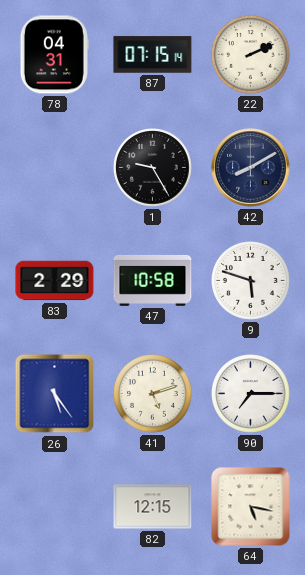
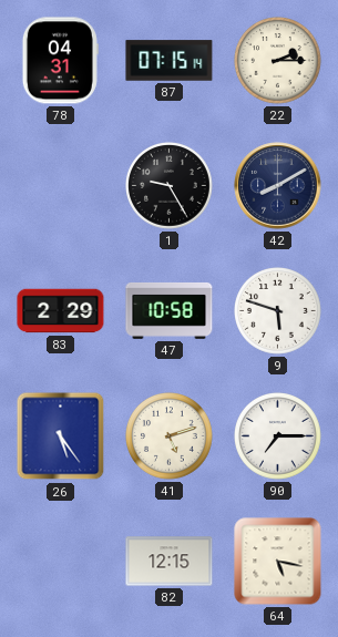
22: 2:11 -> 2:15
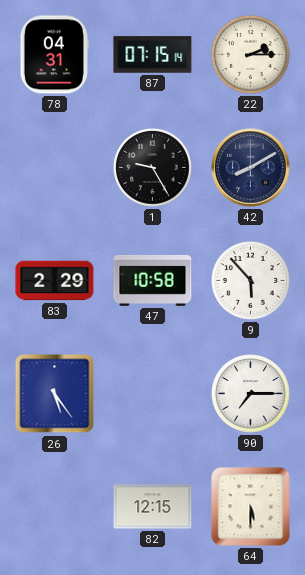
9: 5:48 -> 5:53
41: 5:12 -> none
64: 5:17 -> 5:30
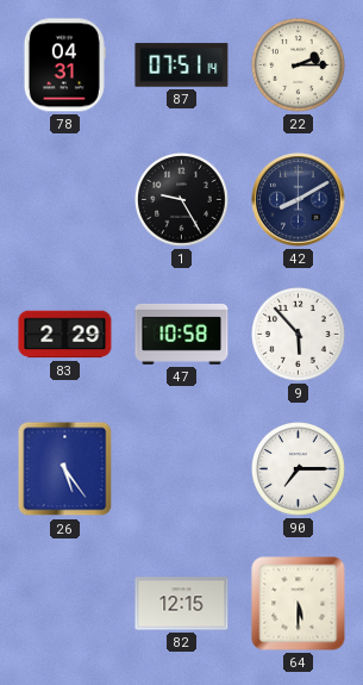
87: 07:15 -> 07:51
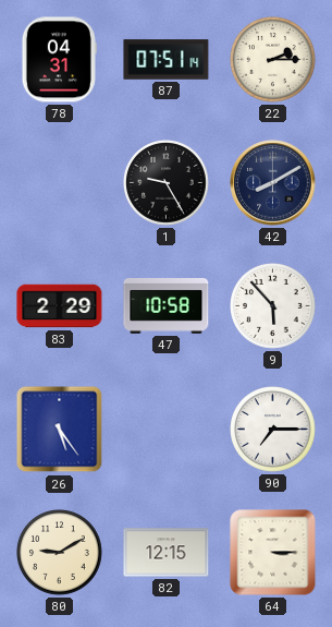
80: none -> 9:10
64: 5:30 -> 3:15
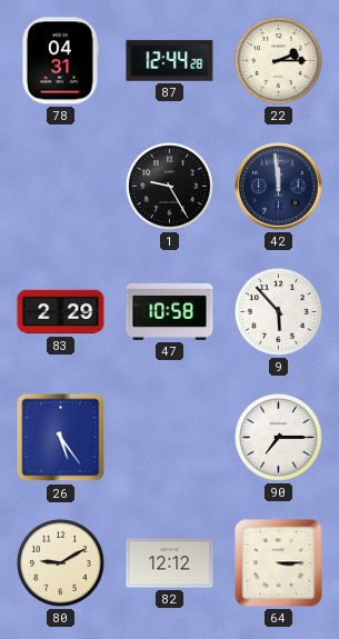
87: 07:51 -> 12:44
42: 8:10 -> 11:59
82: 12:15 -> 12:12
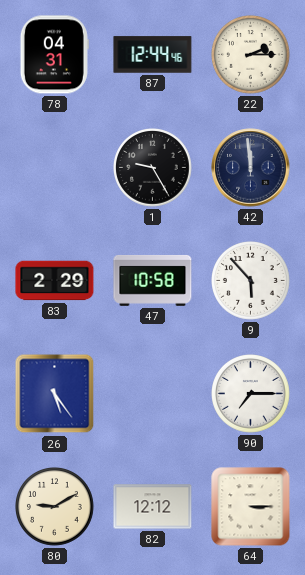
87: 12:44:28 -> 12:44:46
